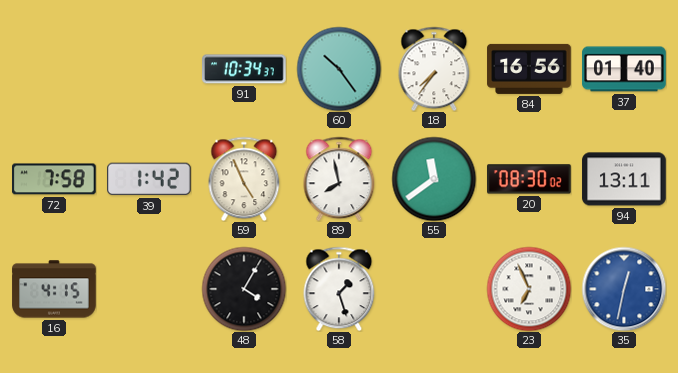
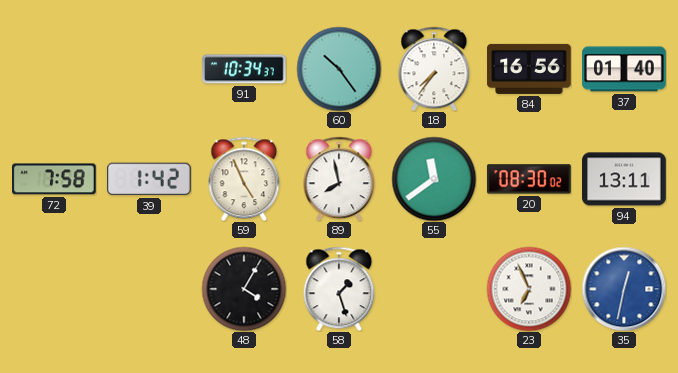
16: 4:15 -> none
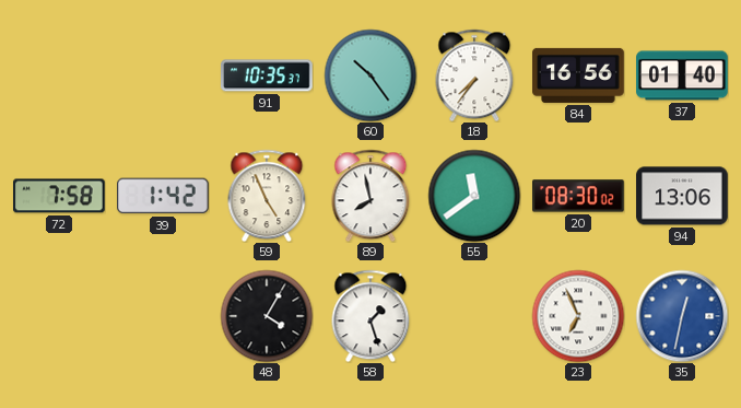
91: 10:34 -> 10:35
94: 13:11 -> 13:06
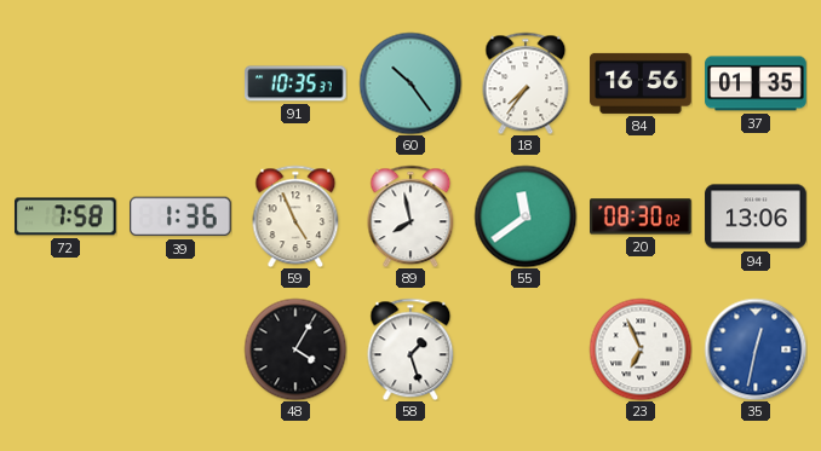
37: 01:40 -> 01:35
39: 1:42 -> 1:36
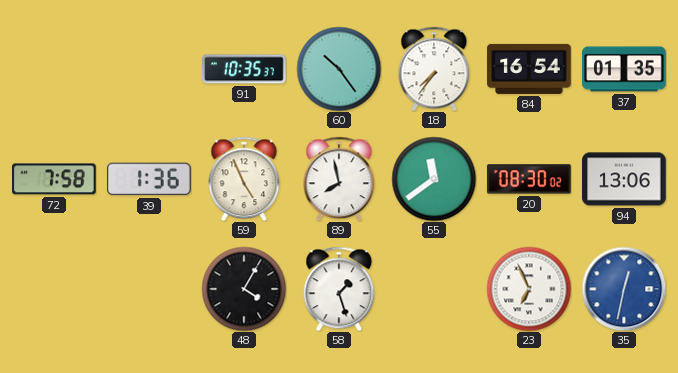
84: 16:56 -> 16:54
